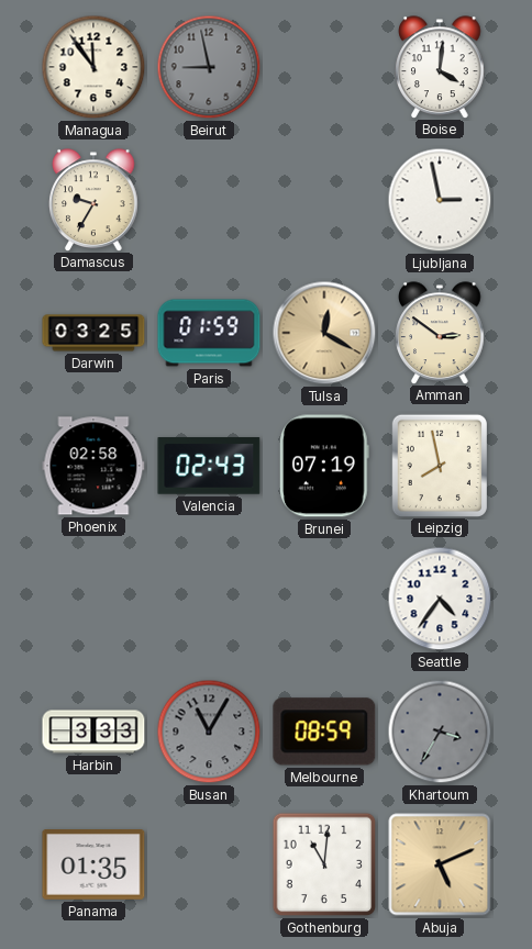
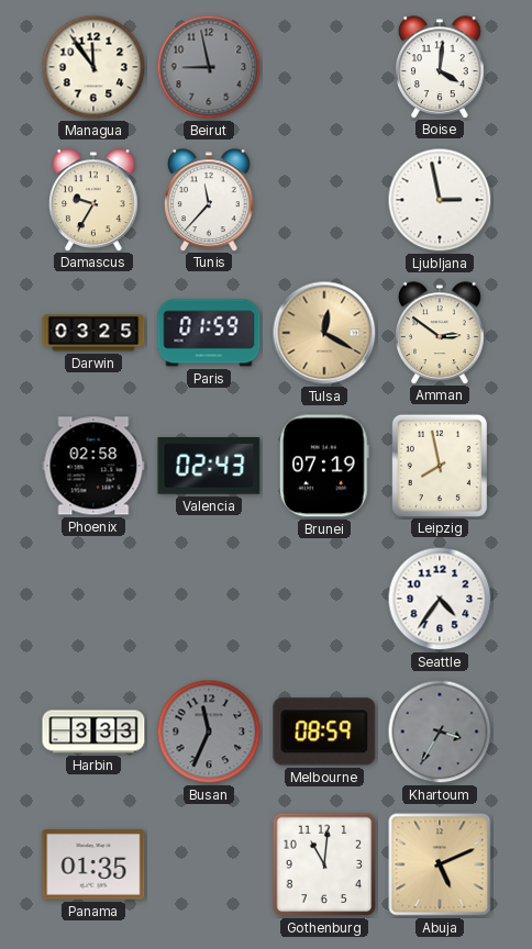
Tunis: none -> 11:37
Busan: 11:05 -> 11:34
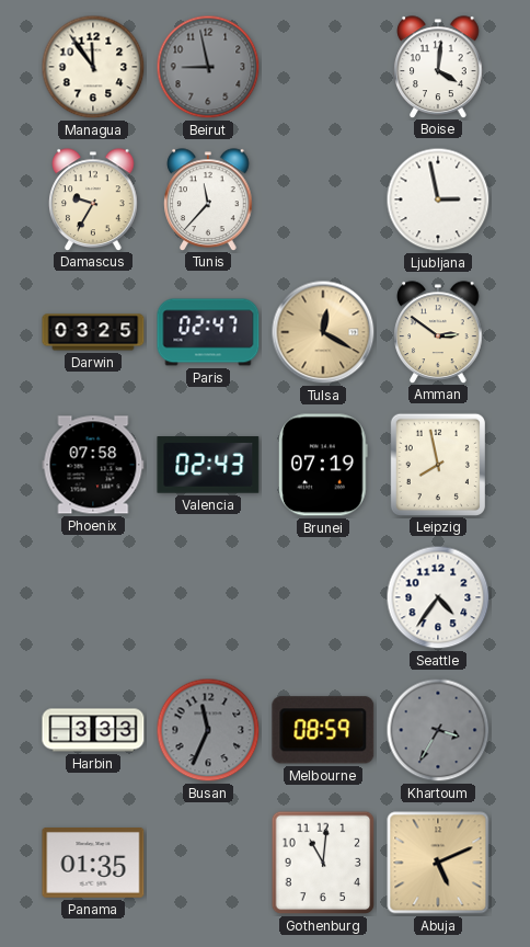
Paris: 01:59 -> 02:47
Phoenix: 02:58 -> 07:58
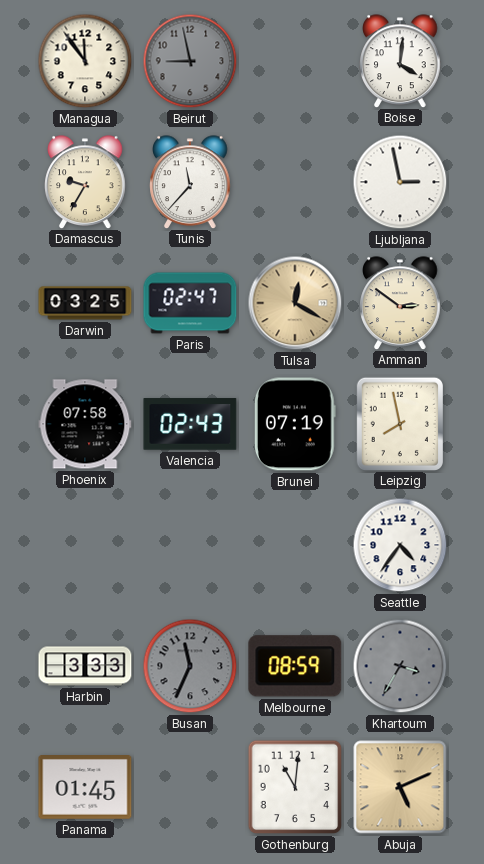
Panama: 01:35 -> 01:45
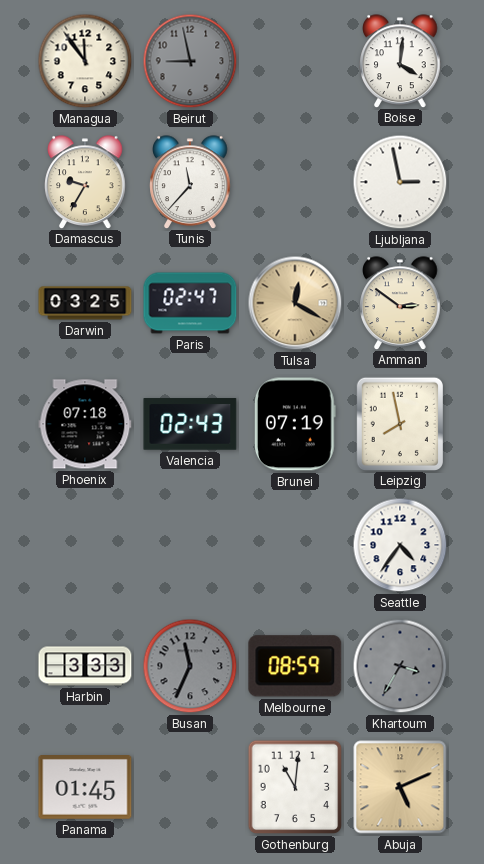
Phoenix: 07:58 -> 07:18
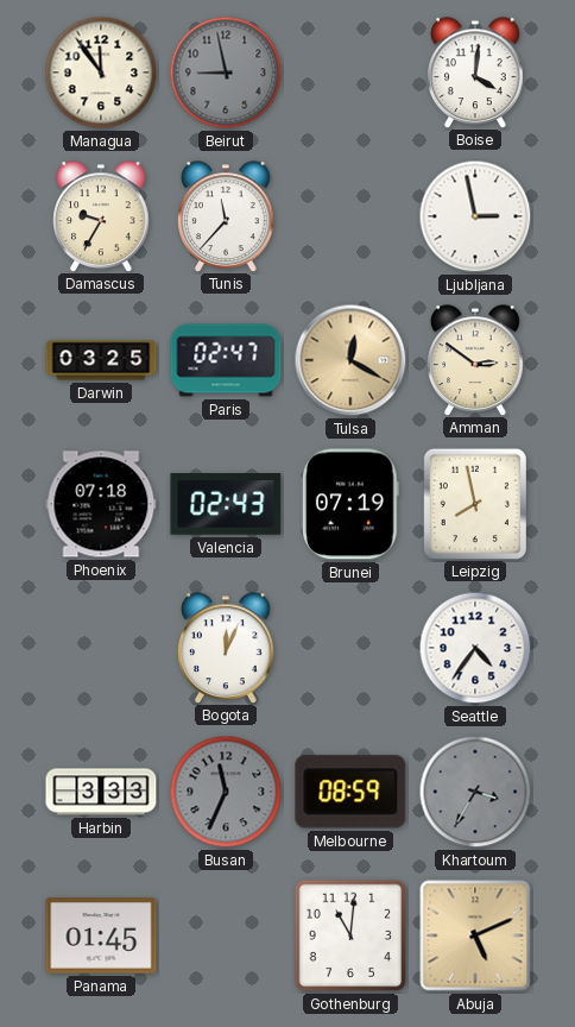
Bogota: none -> 12:04
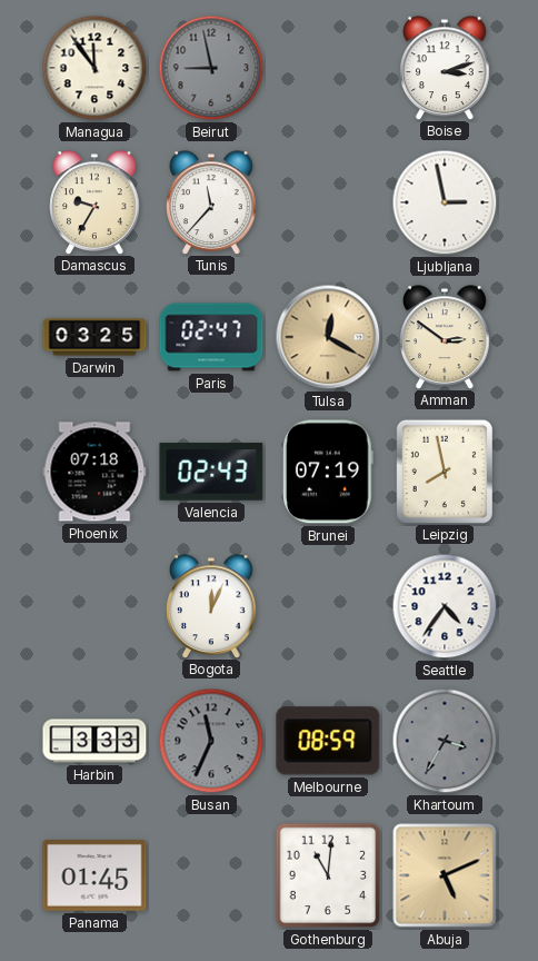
Boise: 4:01 -> 3:12
